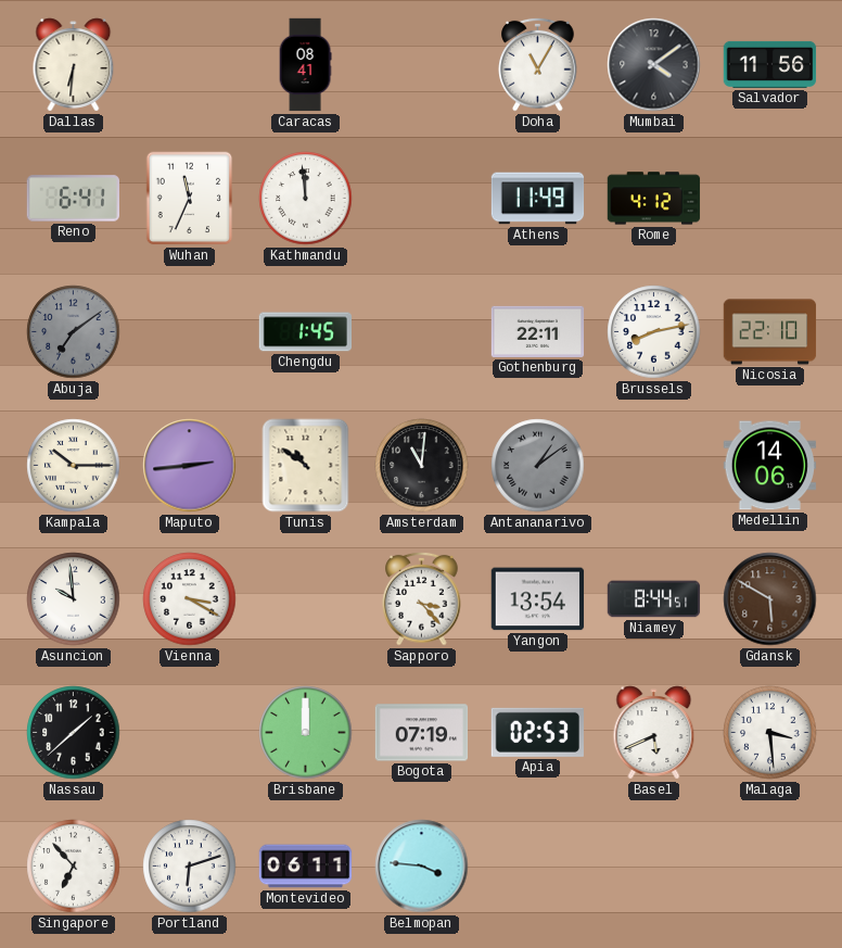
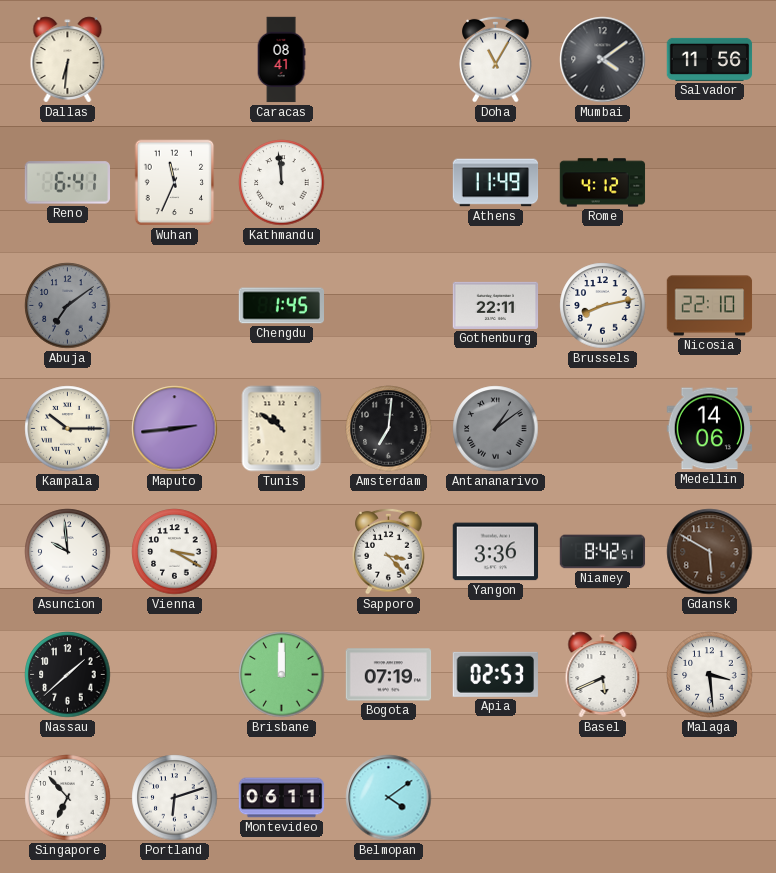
Amsterdam: 11:01 -> 7:01
Yangon: 13:54 -> 3:36
Niamey: 8:44 -> 8:42
Belmopan: 3:46 -> 4:09
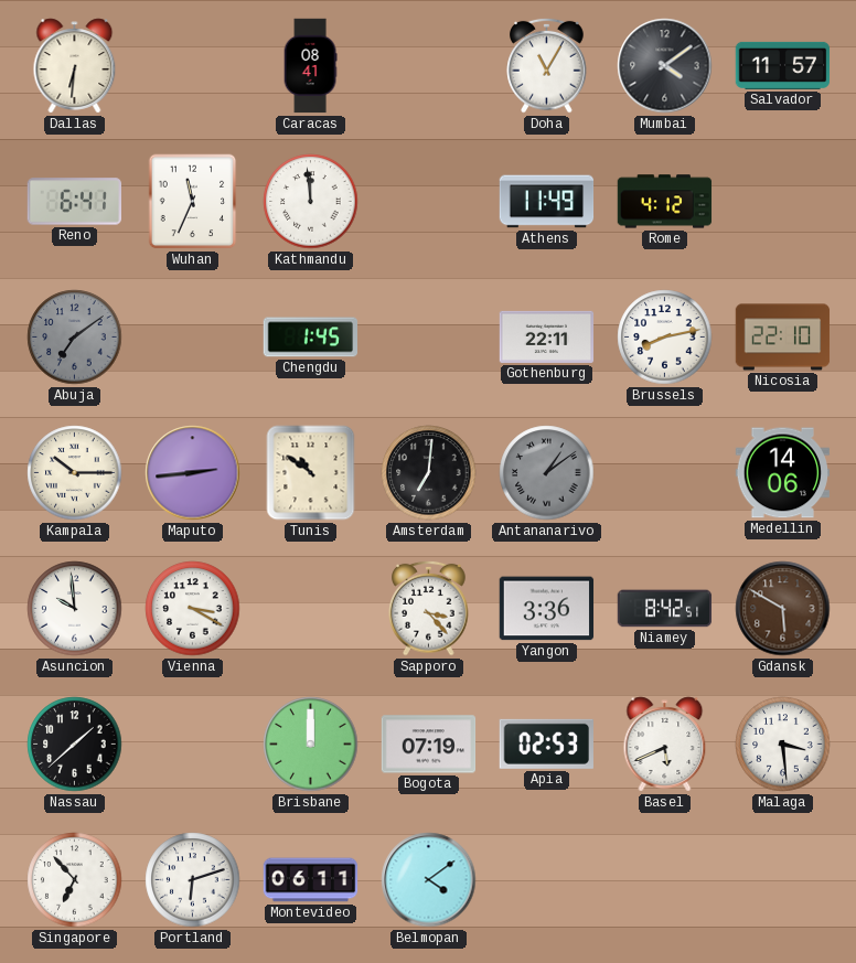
Salvador: 11:56 -> 11:57
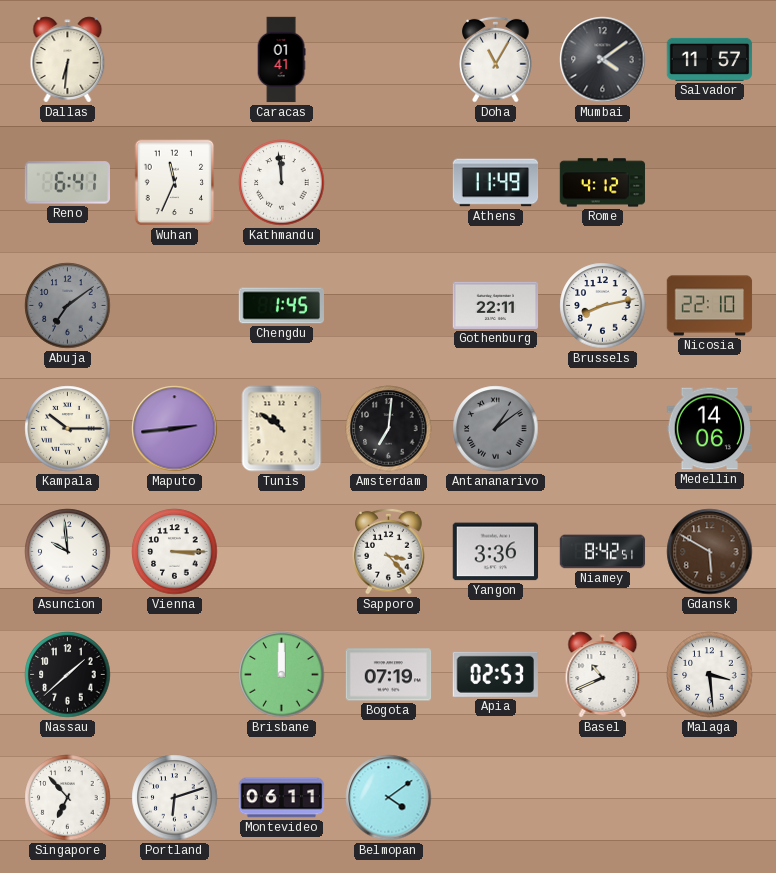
Caracas: 08:41 -> 01:41
Vienna: 3:20 -> 3:15
Basel: 5:41 -> 10:41
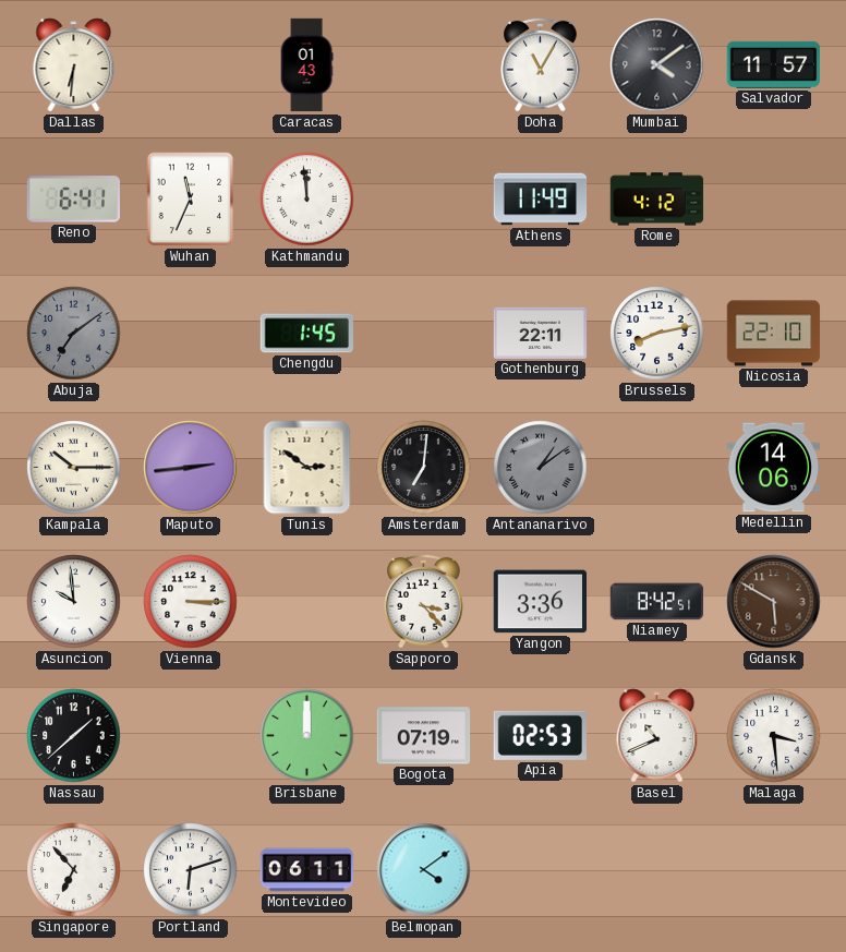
Caracas: 01:41 -> 01:43
Tunis: 10:51 -> 2:51
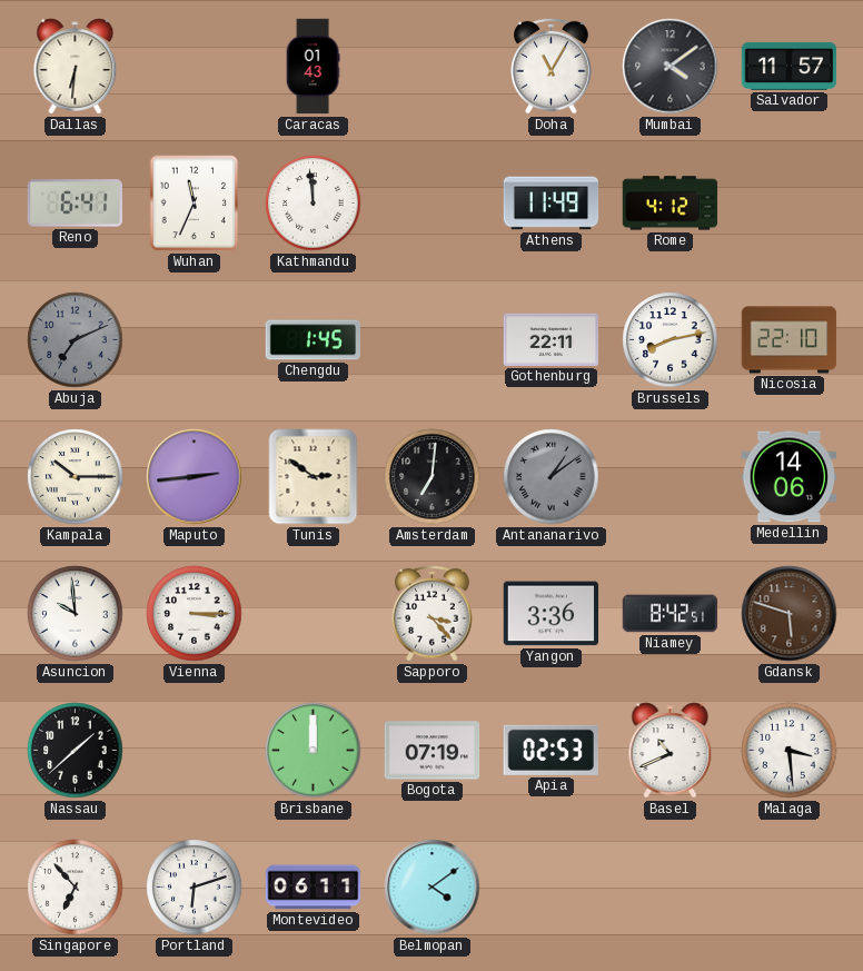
Abuja: 7:09 -> 7:11
Gdansk: 5:50 -> 5:48
